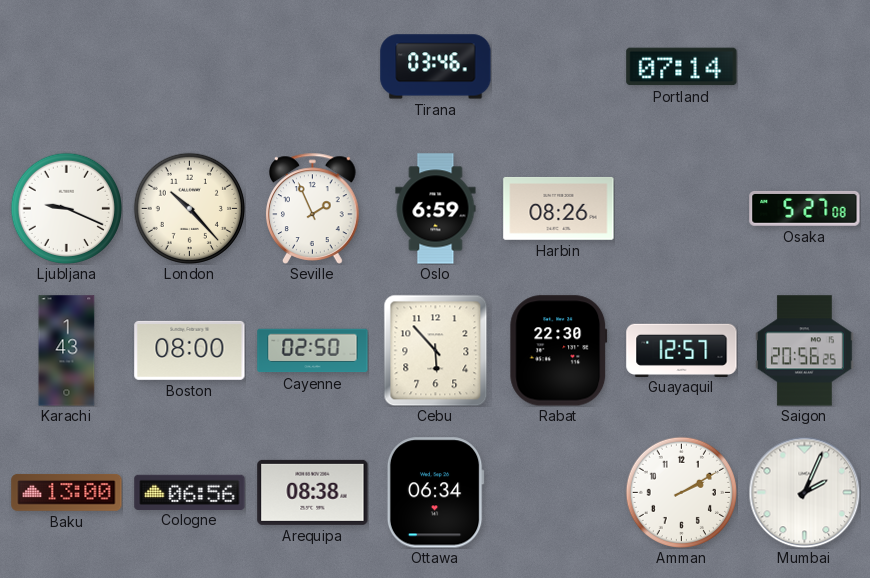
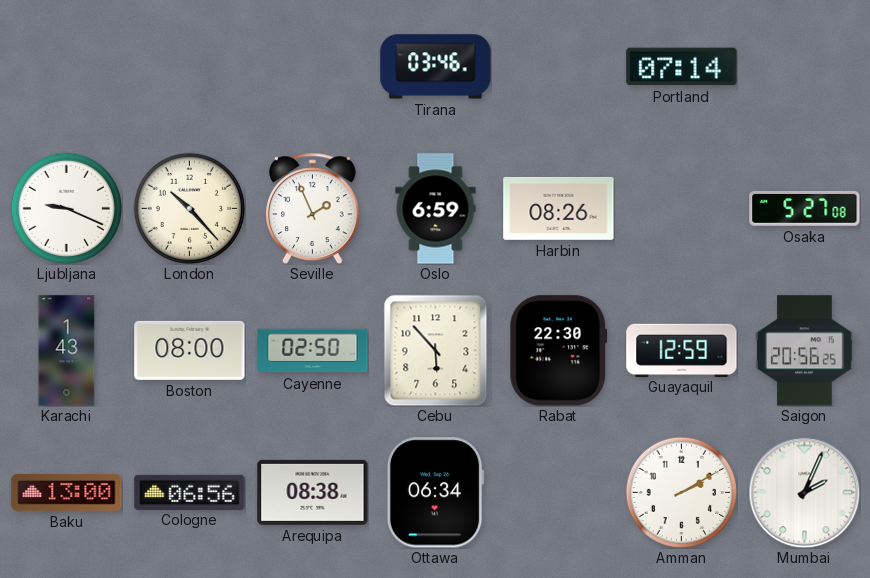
Guayaquil: 12:57 -> 12:59
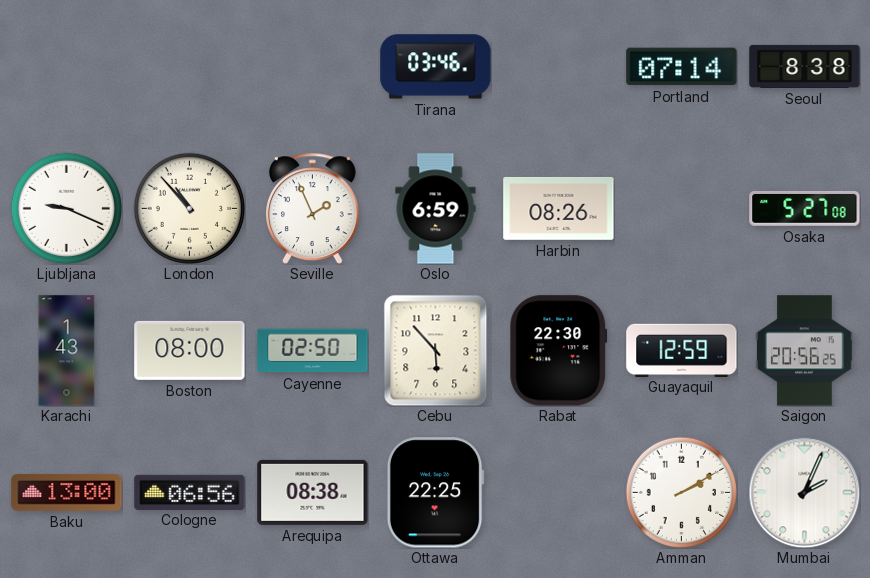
Seoul: none -> 8:38
London: 10:23 -> 10:53
Ottawa: 06:34 -> 22:25
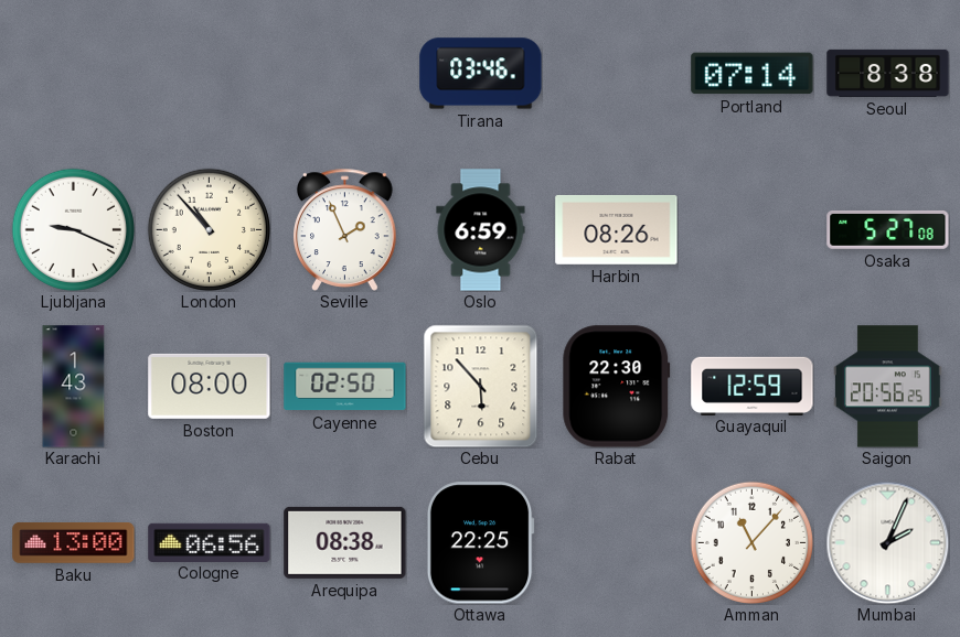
Amman: 2:10 -> 11:07
